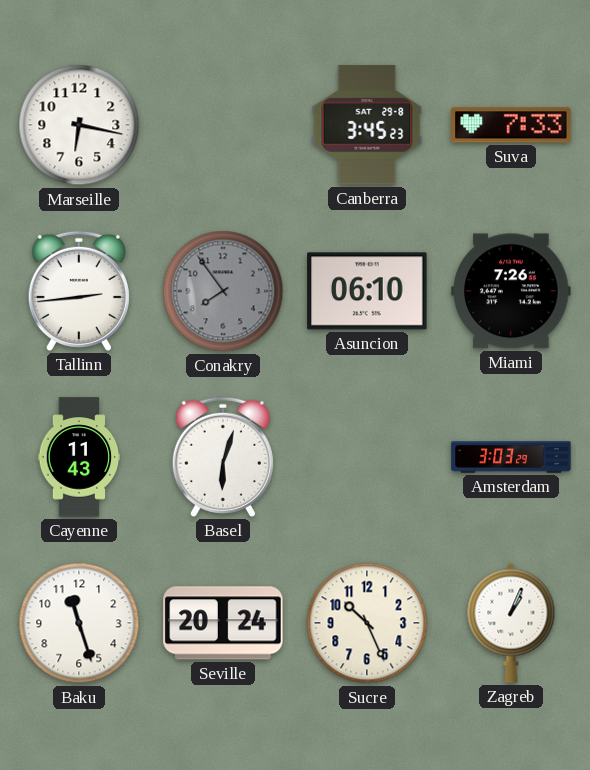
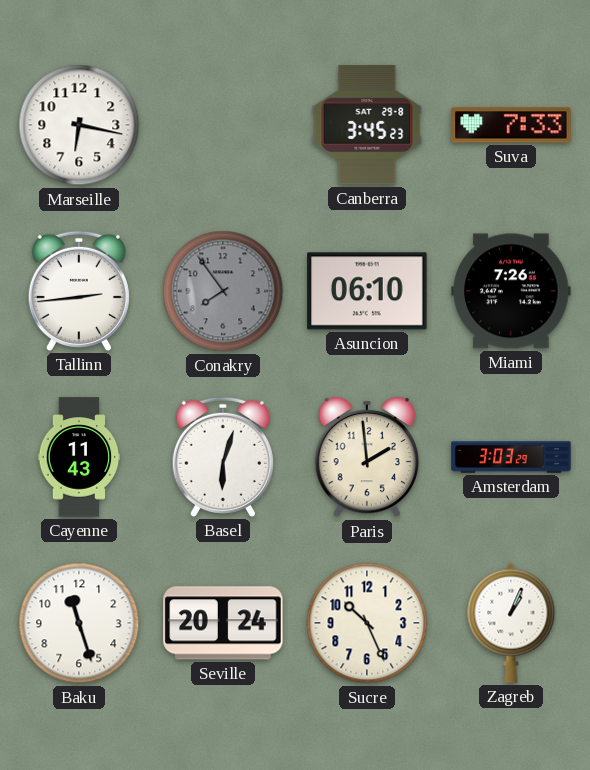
Paris: none -> 1:59
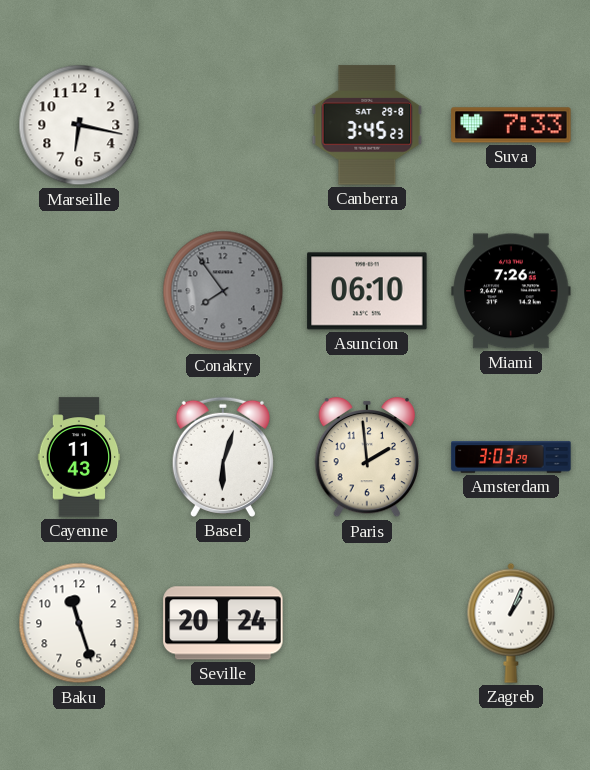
Tallinn: 2:44 -> none
Sucre: 10:26 -> none
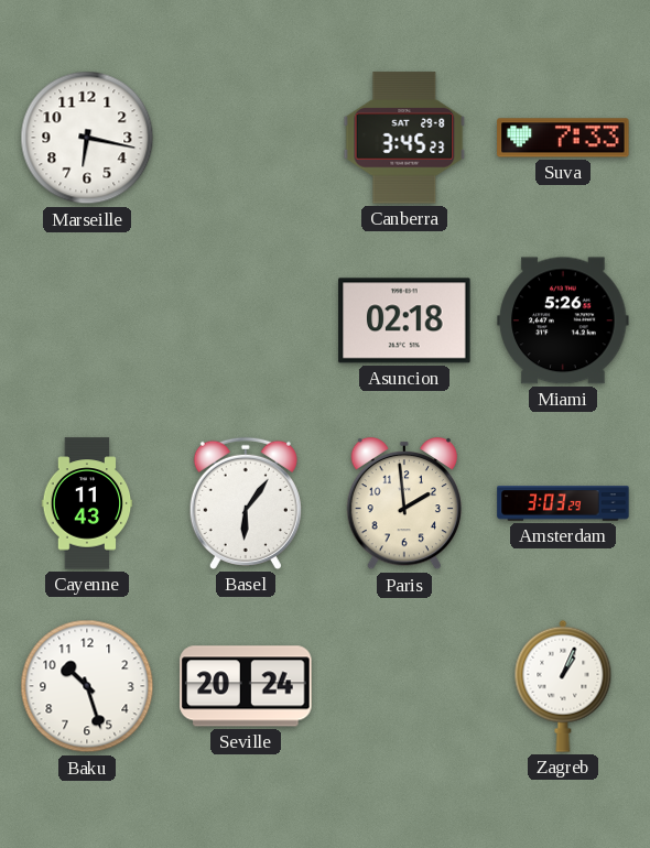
Conakry: 7:54 -> none
Asuncion: 06:10 -> 02:18
Miami: 7:26 -> 5:26
Basel: 6:03 -> 6:06
Baku: 11:27 -> 10:27
